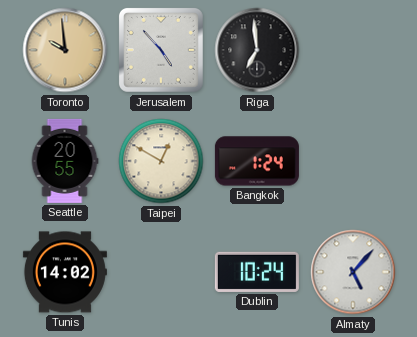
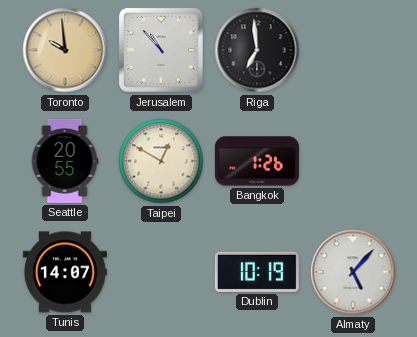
Jerusalem: 4:53 -> 10:53
Bangkok: 1:24 -> 1:26
Tunis: 14:02 -> 14:07
Dublin: 10:24 -> 10:19
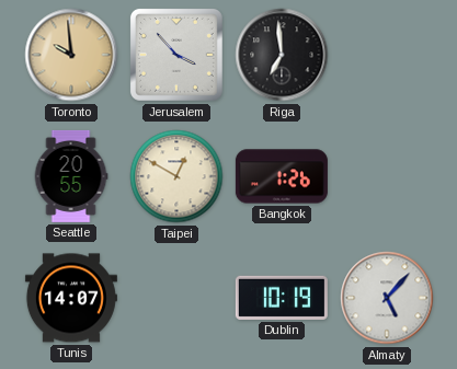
Jerusalem: 10:53 -> 3:53
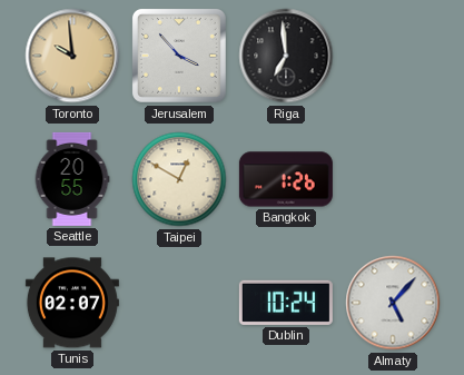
Tunis: 14:07 -> 02:07
Dublin: 10:19 -> 10:24
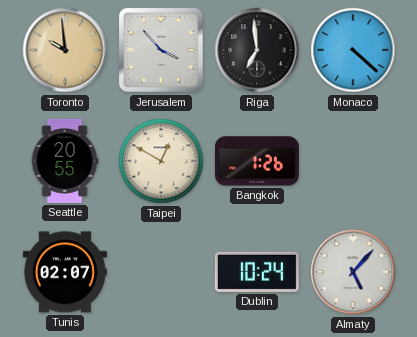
Monaco: none -> 4:22
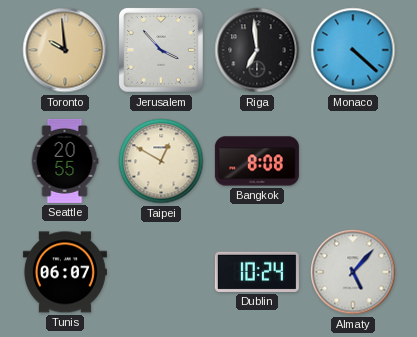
Bangkok: 1:26 -> 8:08
Tunis: 02:07 -> 06:07
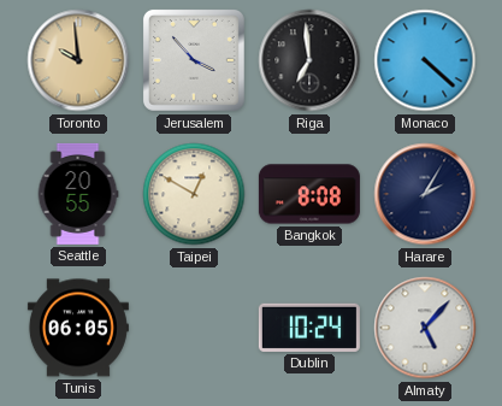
Harare: none -> 2:05
Tunis: 06:07 -> 06:05
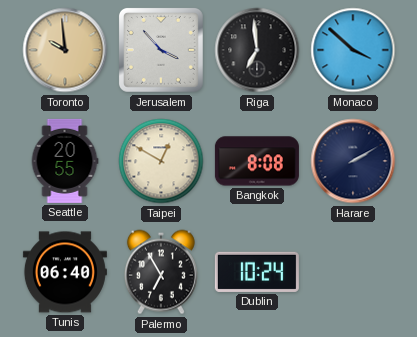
Monaco: 4:22 -> 3:52
Harare: 2:05 -> 2:10
Tunis: 06:05 -> 06:40
Palermo: none -> 6:55
Almaty: 5:07 -> none
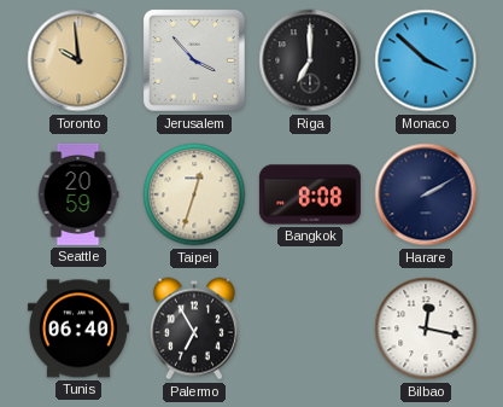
Riga: 6:59 -> 7:00
Seattle: 20:55 -> 20:59
Taipei: 12:50 -> 12:33
Dublin: 10:24 -> none
Bilbao: none -> 12:17
